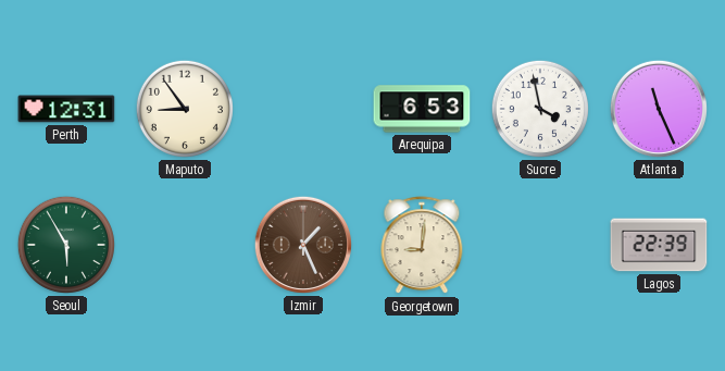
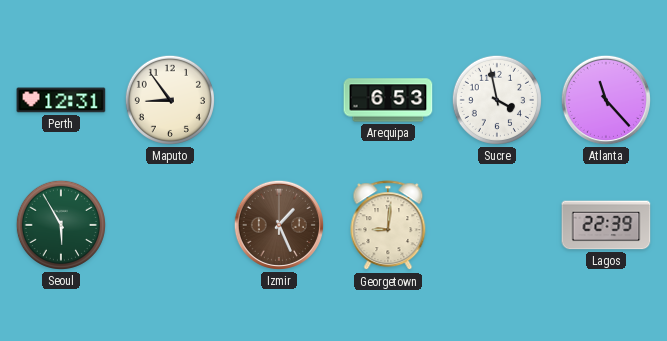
Atlanta: 11:26 -> 11:23
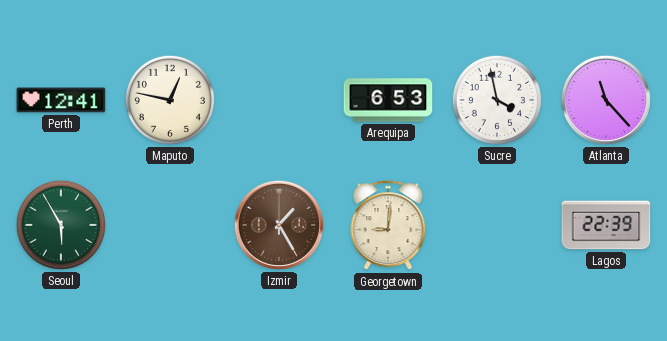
Perth: 12:31 -> 12:41
Maputo: 8:54 -> 12:47
Izmir: 1:26 -> 1:25
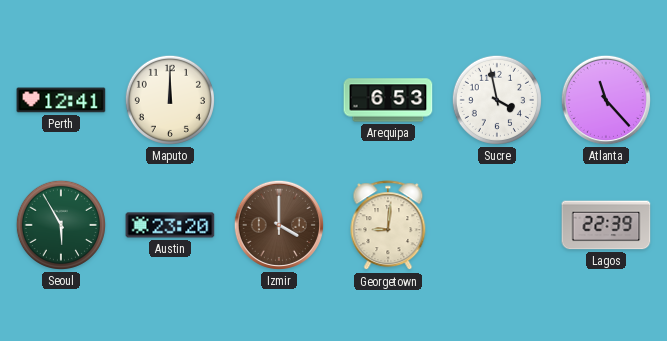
Maputo: 12:47 -> 12:00
Austin: none -> 23:20
Izmir: 1:25 -> 4:00
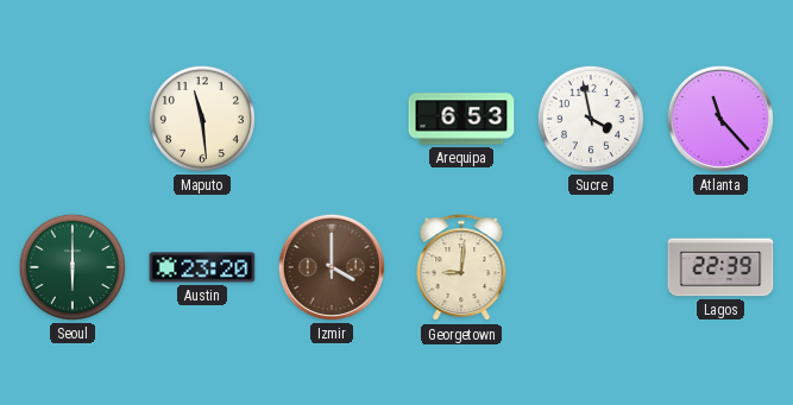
Perth: 12:41 -> none
Maputo: 12:00 -> 11:29
Seoul: 5:55 -> 6:00
